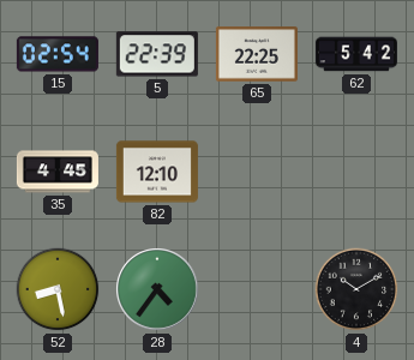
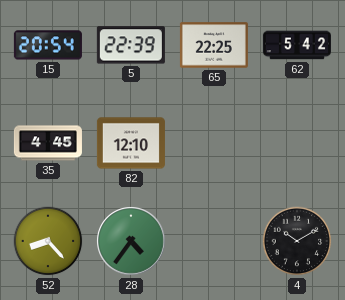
15: 02:54 -> 20:54
52: 8:28 -> 8:23
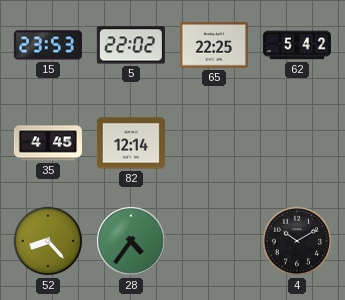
15: 20:54 -> 23:53
5: 22:39 -> 22:02
82: 12:10 -> 12:14
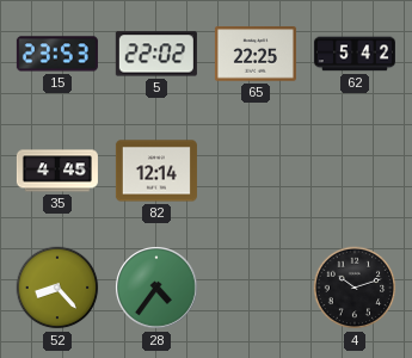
4: 10:10 -> 10:12
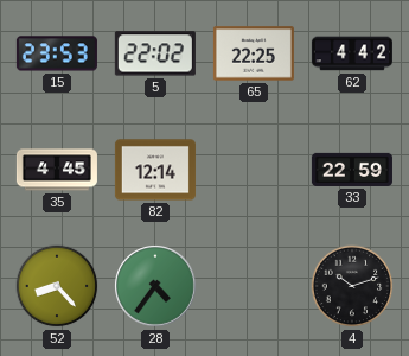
62: 5:42 -> 4:42
33: none -> 22:59
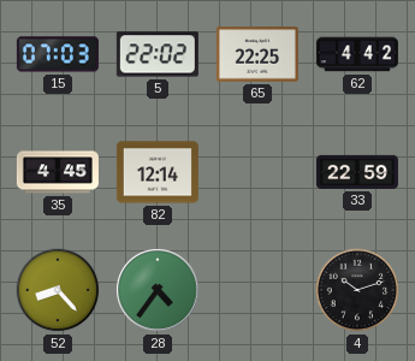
15: 23:53 -> 07:03
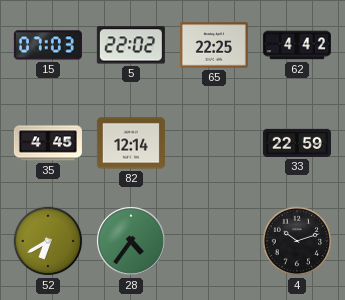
52: 8:23 -> 6:40
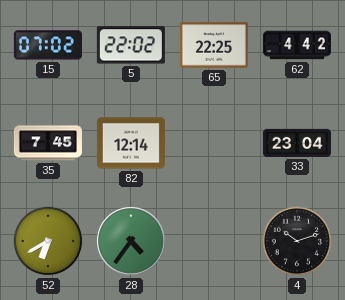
15: 07:03 -> 07:02
35: 4:45 -> 7:45
33: 22:59 -> 23:04
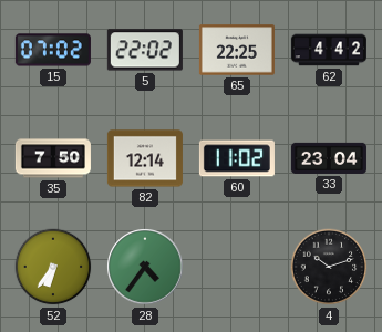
35: 7:45 -> 7:50
60: none -> 11:02
52: 6:40 -> 6:36
